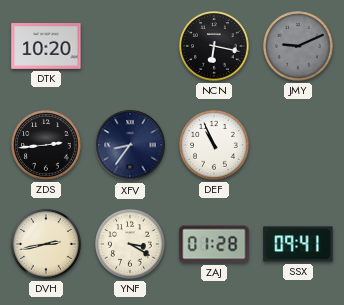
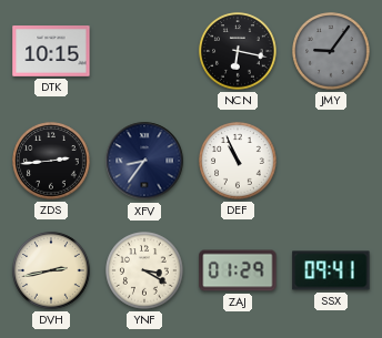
DTK: 10:20 -> 10:15
JMY: 9:11 -> 9:06
ZAJ: 01:28 -> 01:29
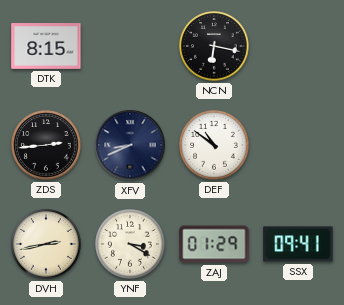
DTK: 10:15 -> 8:15
JMY: 9:06 -> none
XFV: 8:36 -> 8:41
DEF: 10:56 -> 10:51
